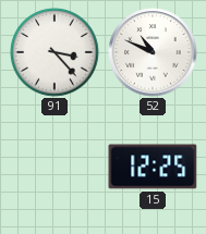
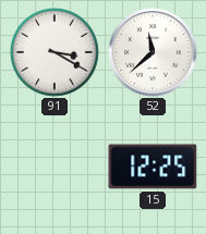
91: 3:23 -> 3:20
52: 10:49 -> 11:38
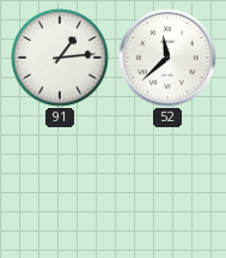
91: 3:20 -> 1:14
15: 12:25 -> none
